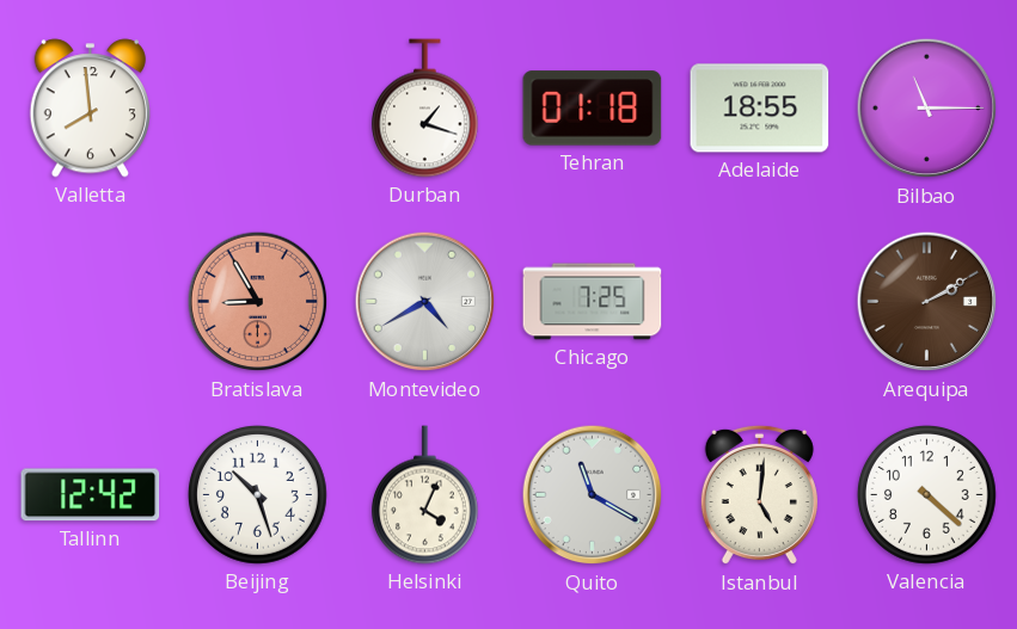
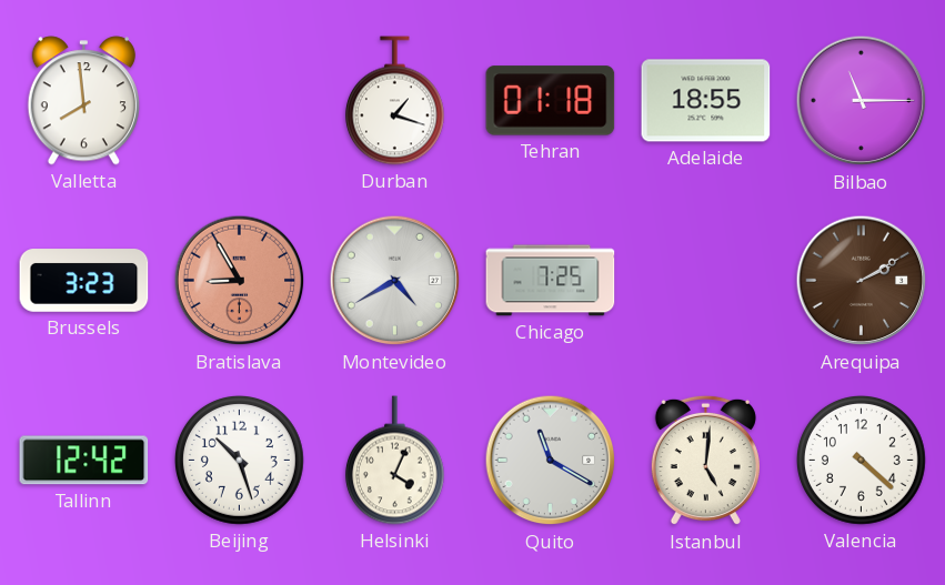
Brussels: none -> 3:23
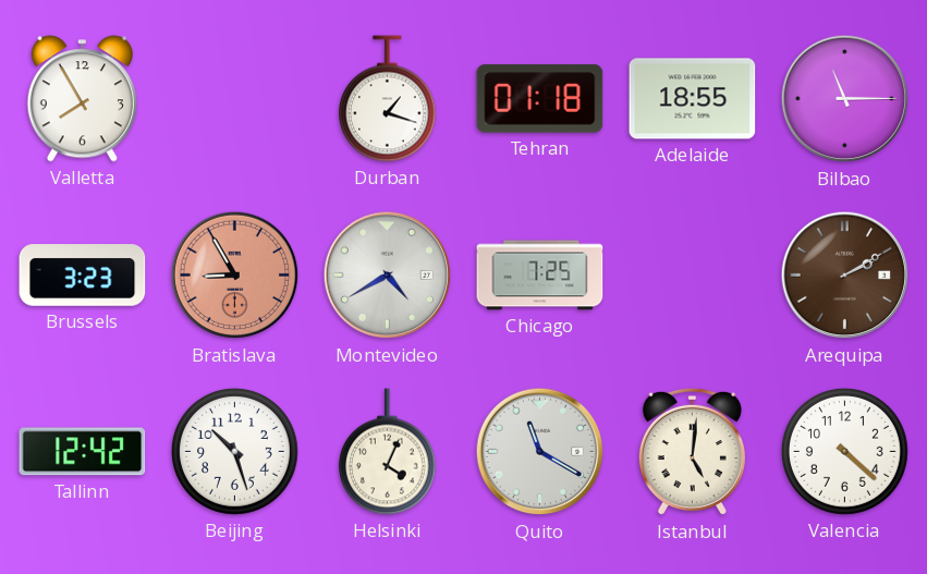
Valletta: 7:59 -> 7:55
